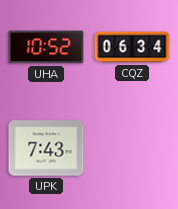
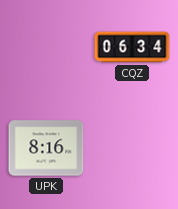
UHA: 10:52 -> none
UPK: 7:43 -> 8:16
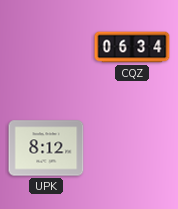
UPK: 8:16 -> 8:12
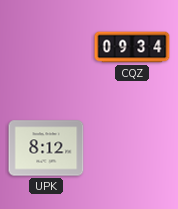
CQZ: 06:34 -> 09:34
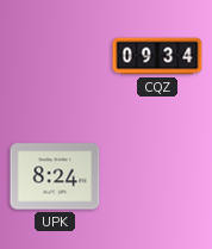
UPK: 8:12 -> 8:24
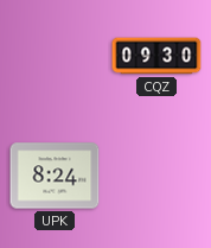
CQZ: 09:34 -> 09:30
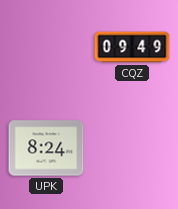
CQZ: 09:30 -> 09:49
